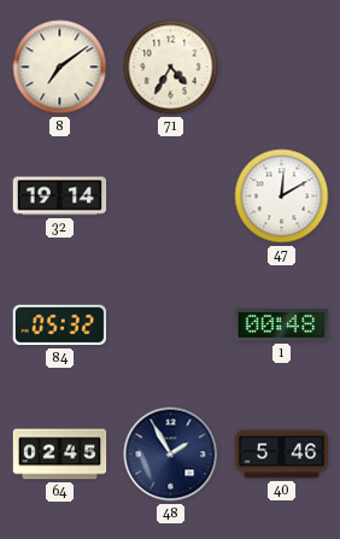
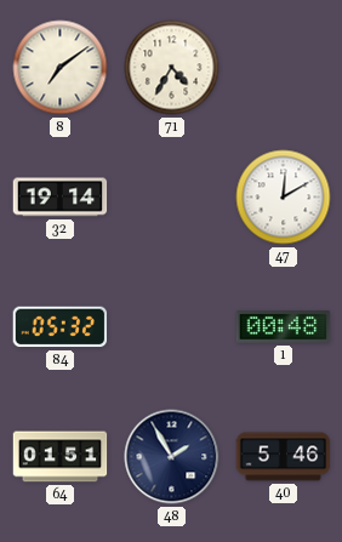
64: 02:45 -> 01:51
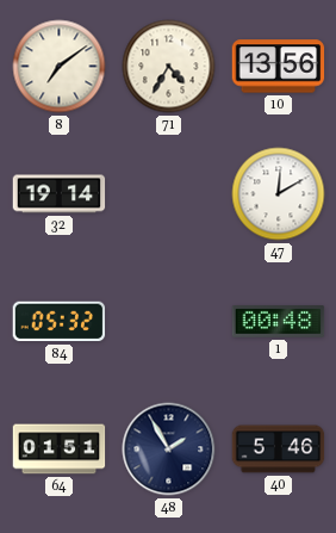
10: none -> 13:56
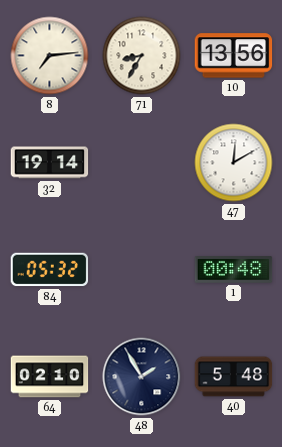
8: 7:09 -> 7:14
71: 4:35 -> 8:35
64: 01:51 -> 02:10
40: 5:46 -> 5:48
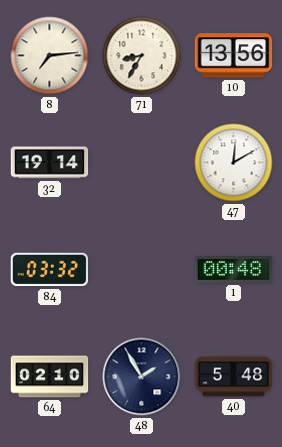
84: 05:32 -> 03:32
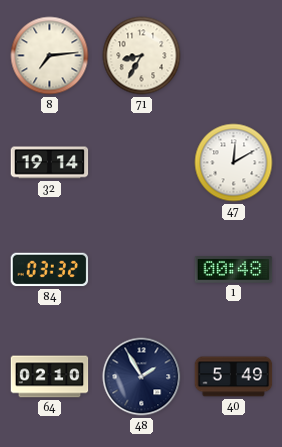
10: 13:56 -> none
40: 5:48 -> 5:49
